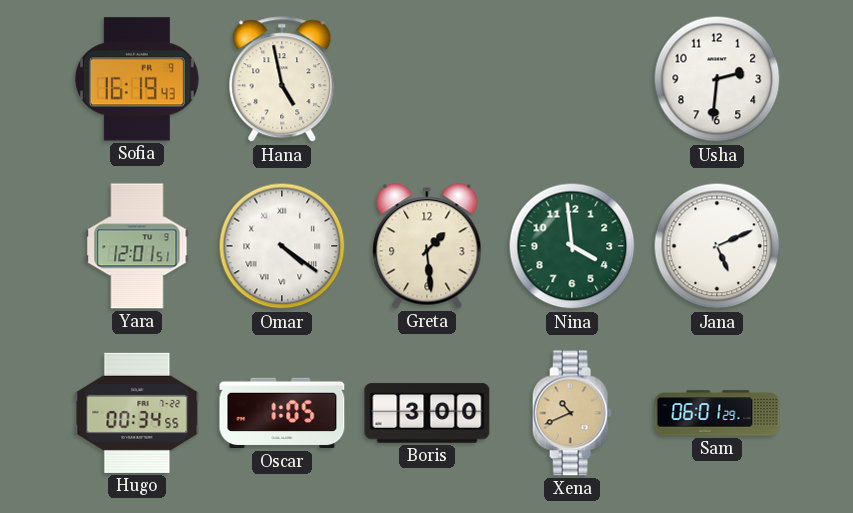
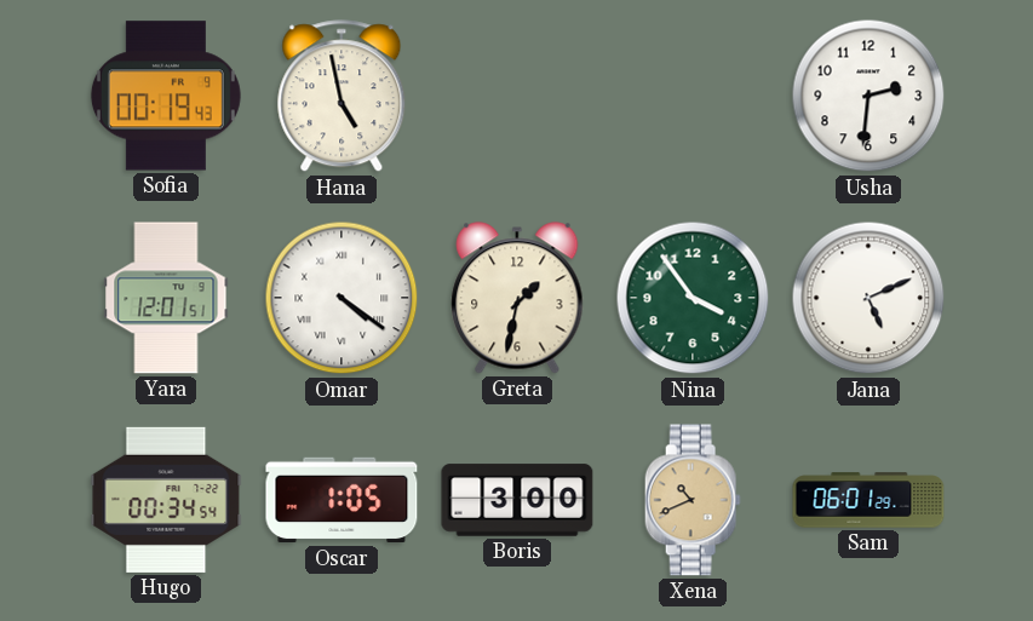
Sofia: 16:19 -> 00:19
Greta: 1:29 -> 1:32
Nina: 3:59 -> 3:54
Hugo: 00:34:55 -> 00:34:54
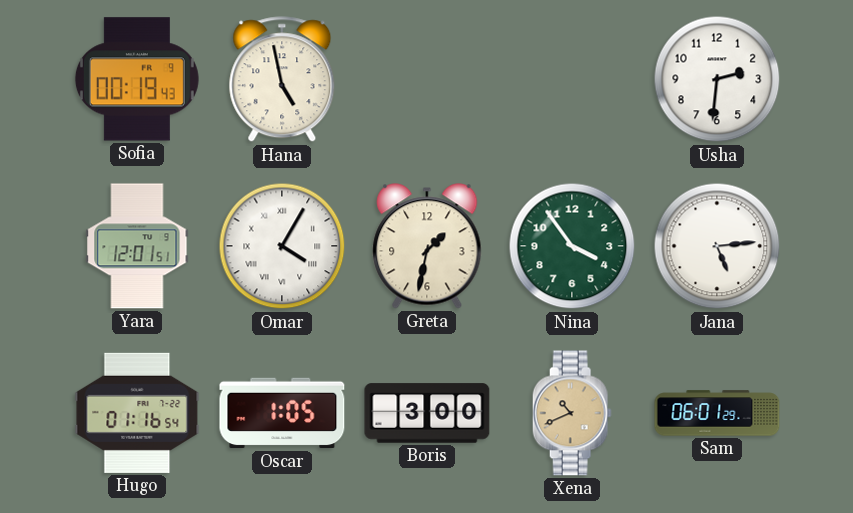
Omar: 4:21 -> 4:05
Jana: 5:11 -> 5:14
Hugo: 00:34 -> 01:16
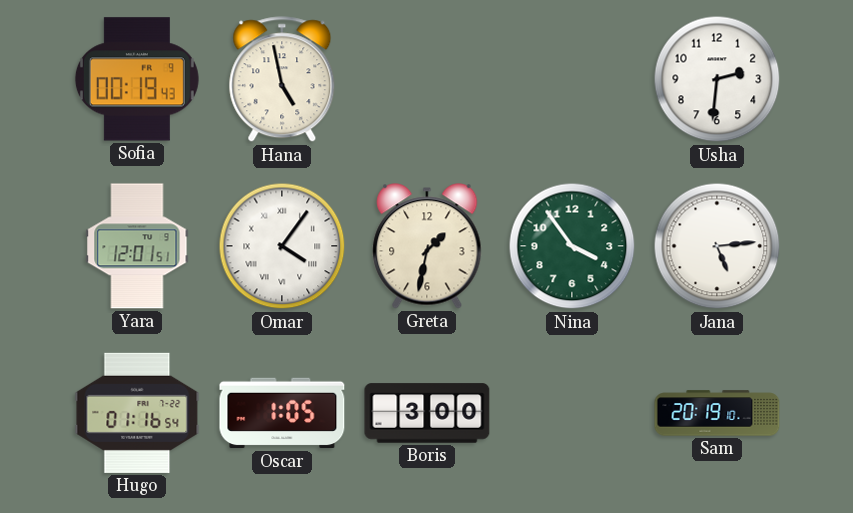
Omar: 4:05 -> 4:06
Xena: 10:41 -> none
Sam: 06:01 -> 20:19
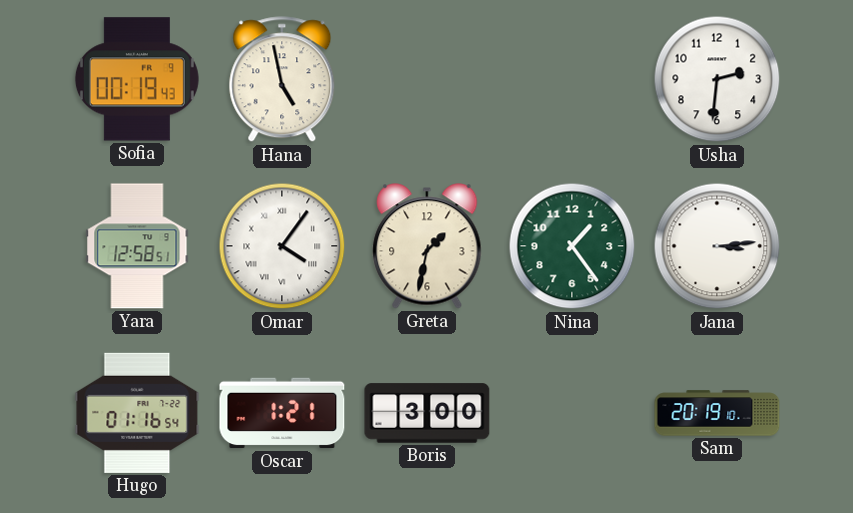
Yara: 12:01 -> 12:58
Nina: 3:54 -> 1:24
Jana: 5:14 -> 3:14
Oscar: 1:05 -> 1:21
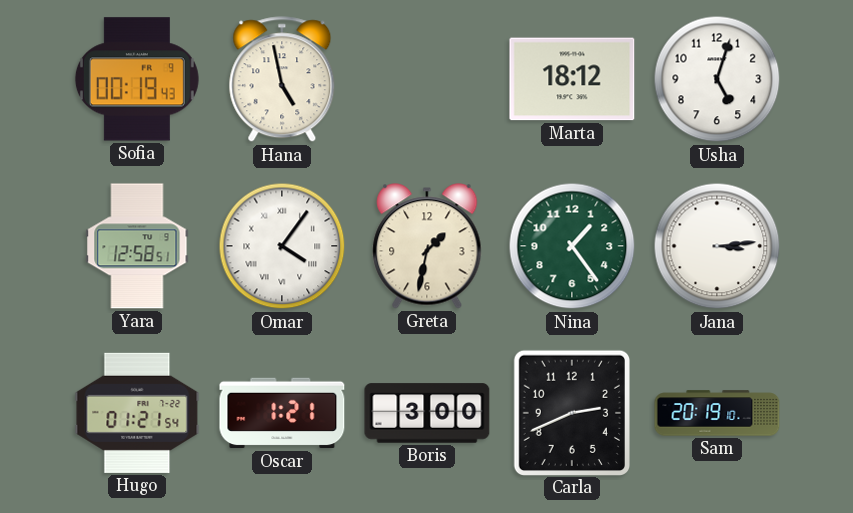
Marta: none -> 18:12
Usha: 2:31 -> 5:03
Hugo: 01:16 -> 01:21
Carla: none -> 2:41
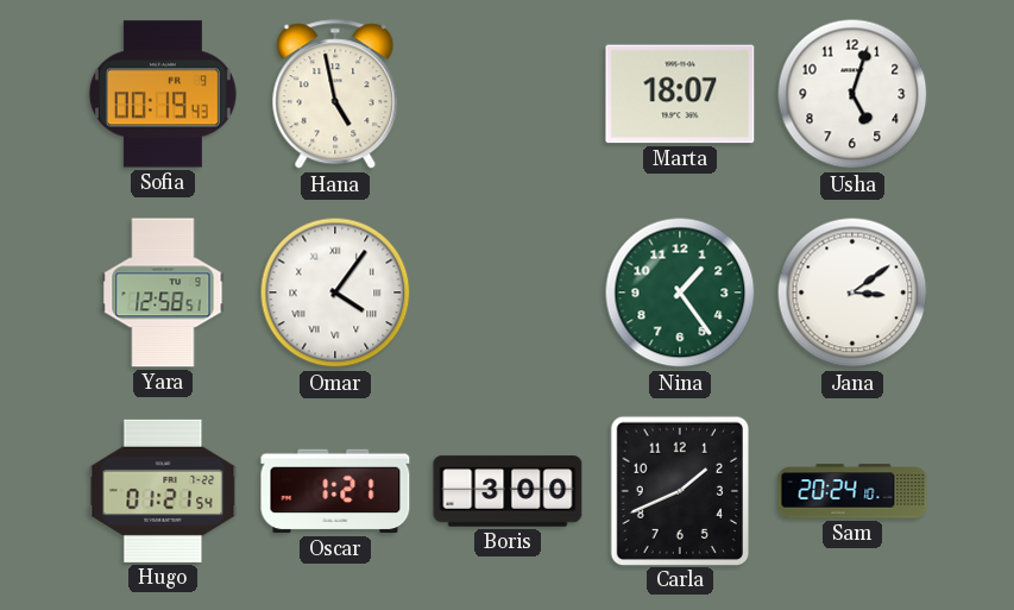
Marta: 18:12 -> 18:07
Greta: 1:32 -> none
Jana: 3:14 -> 3:09
Carla: 2:41 -> 1:41
Sam: 20:19 -> 20:24
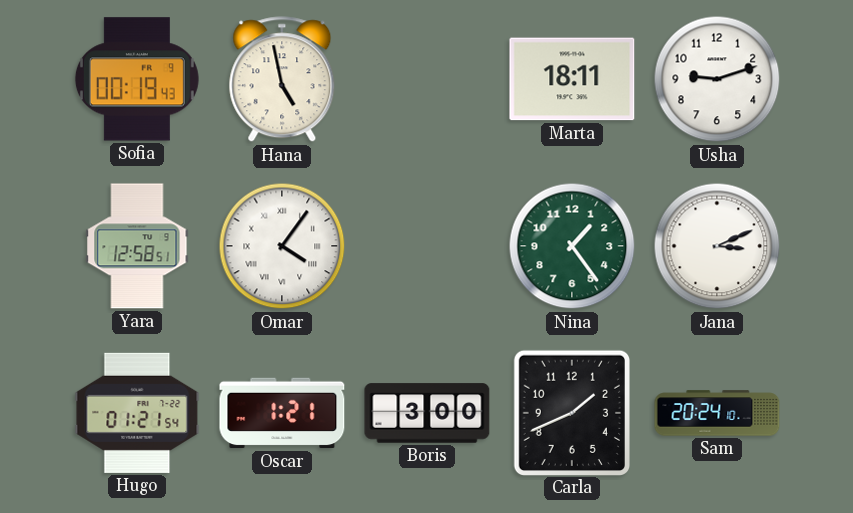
Marta: 18:07 -> 18:11
Usha: 5:03 -> 9:12
Jana: 3:09 -> 3:11
